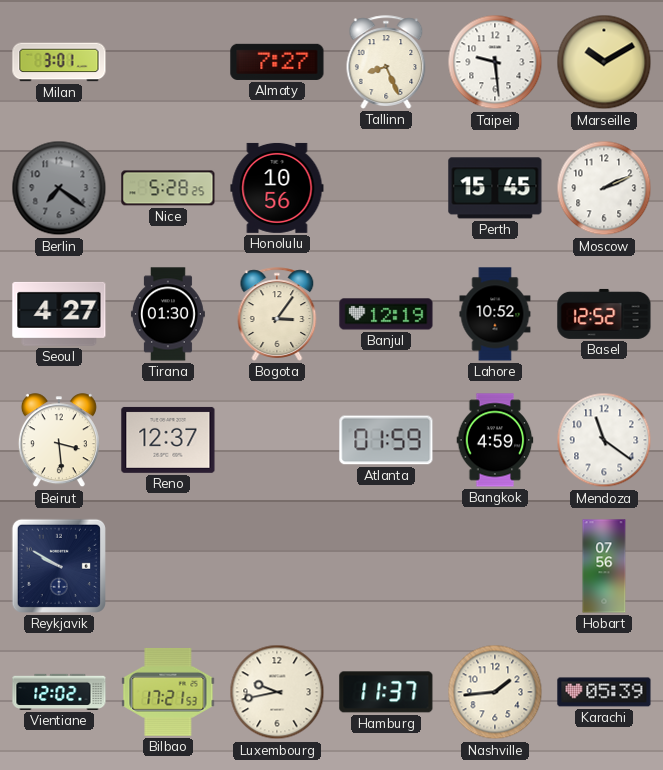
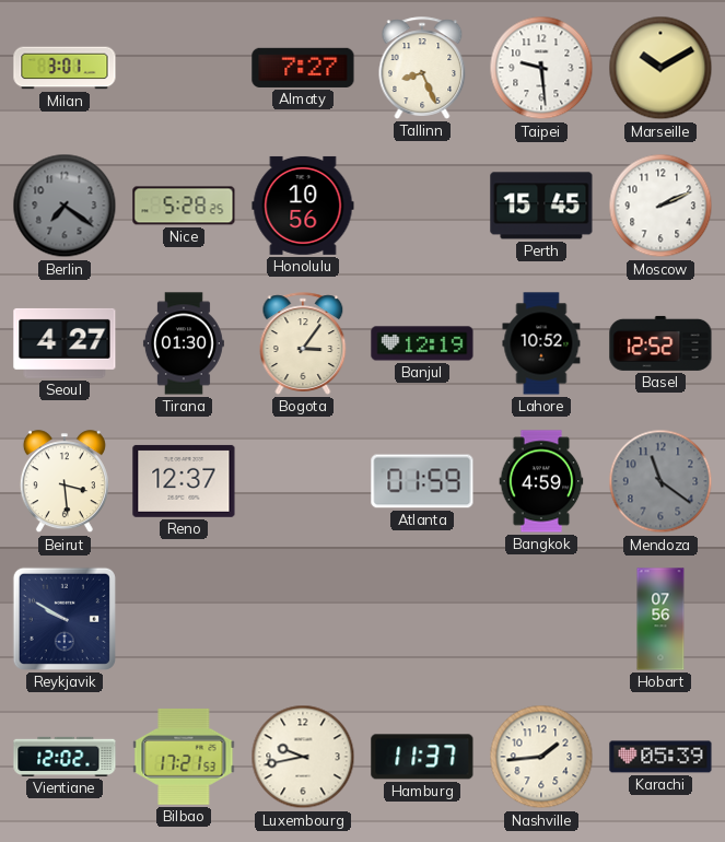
Mendoza dial: white -> grey
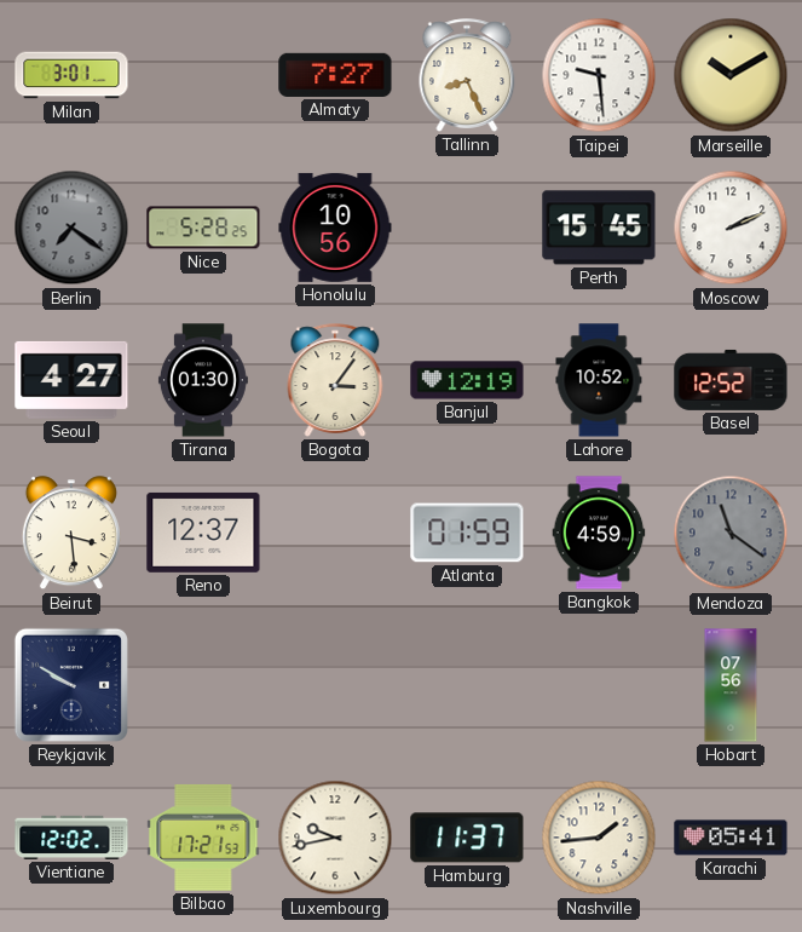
Karachi: 05:39 -> 05:41
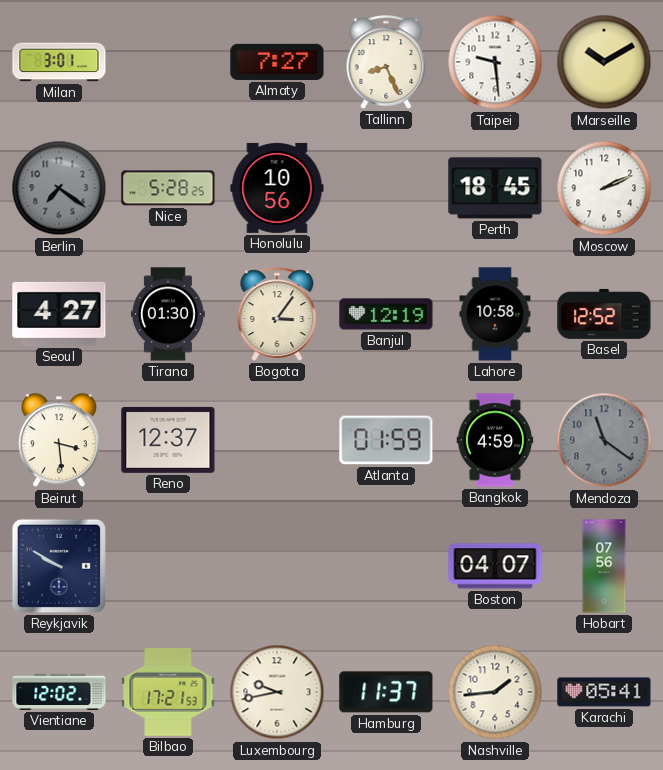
Perth: 15:45 -> 18:45
Lahore: 10:52 -> 10:58
Boston: none -> 04:07
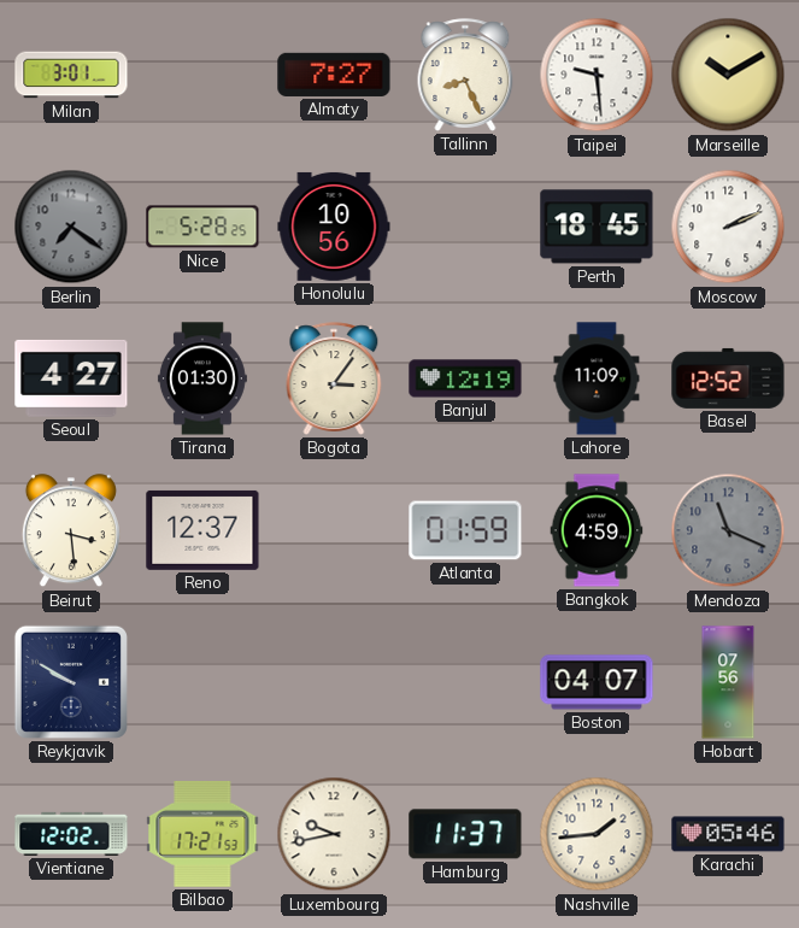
Lahore: 10:58 -> 11:09
Mendoza: 11:21 -> 11:19
Karachi: 05:41 -> 05:46
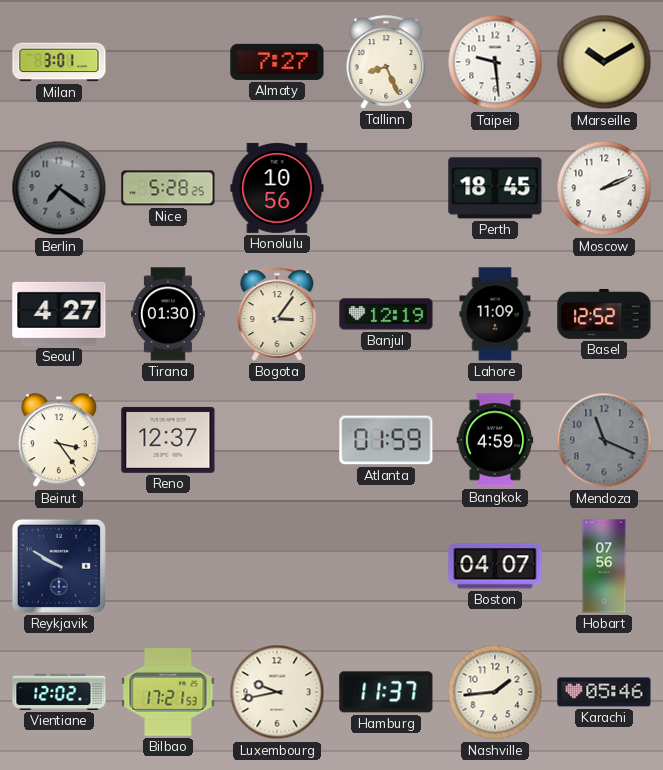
Beirut: 3:29 -> 3:24
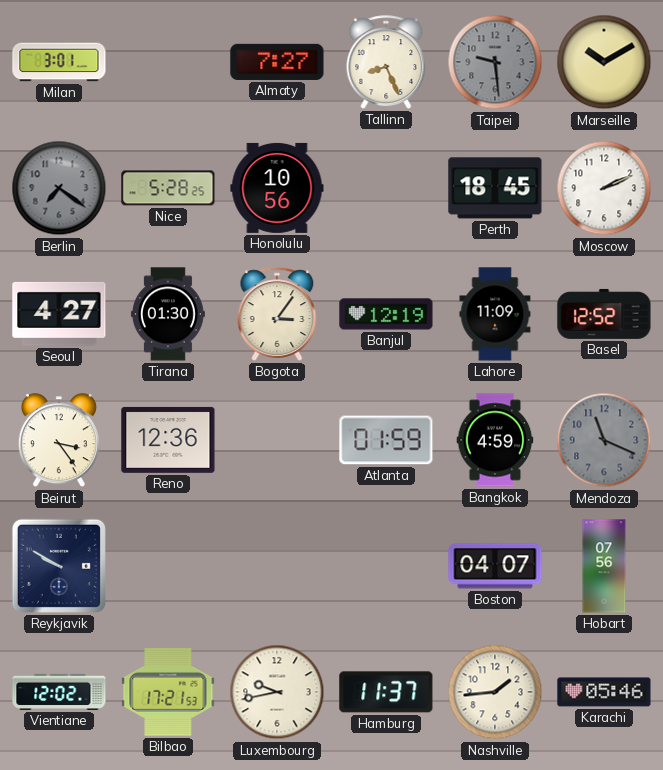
Taipei dial: white -> grey
Reno: 12:37 -> 12:36
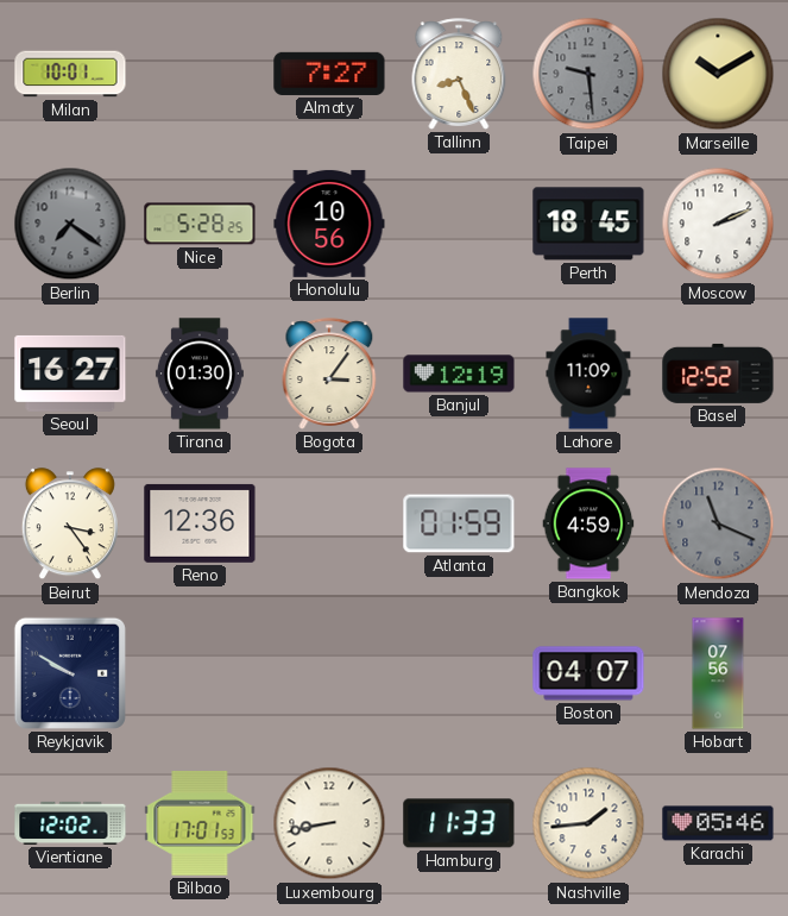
Milan: 3:01 -> 10:01
Seoul: 4:27 -> 16:27
Bilbao: 17:21 -> 17:01
Luxembourg: 9:43 -> 8:43
Hamburg: 11:37 -> 11:33
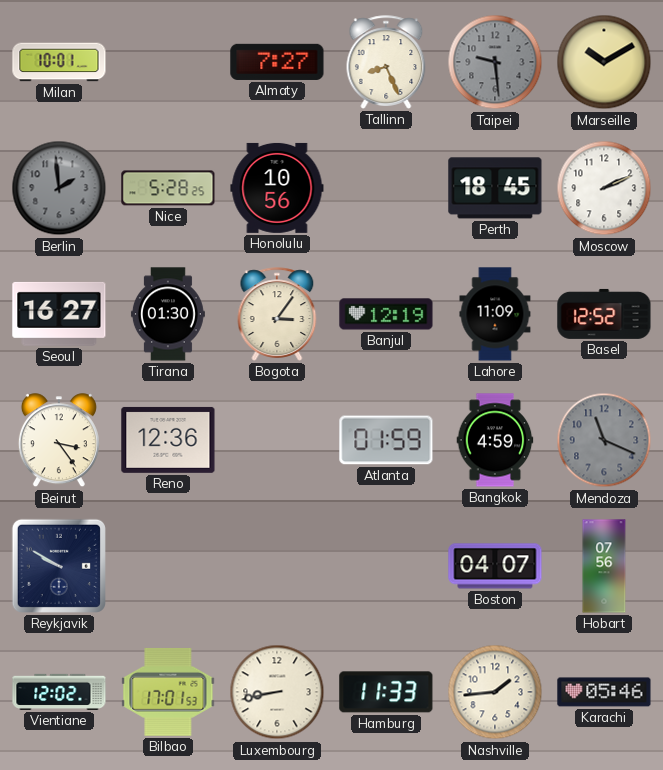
Berlin: 7:21 -> 1:59
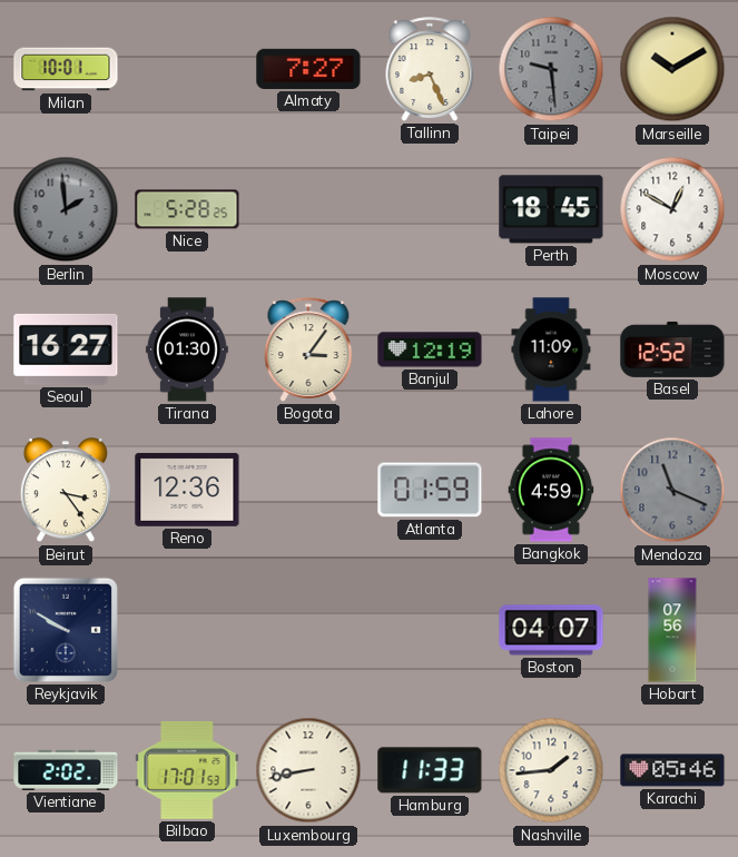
Honolulu: 10:56 -> none
Moscow: 2:11 -> 12:50
Vientiane: 12:02 -> 2:02
